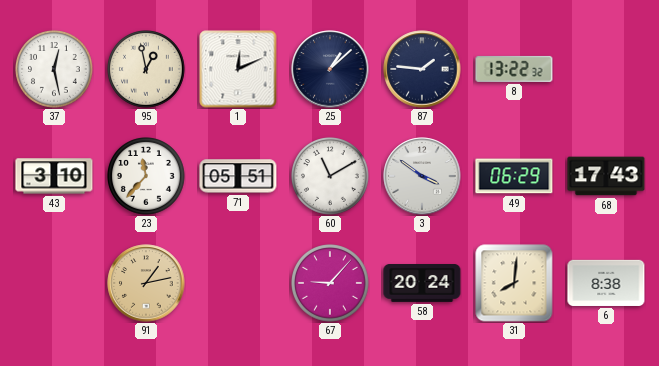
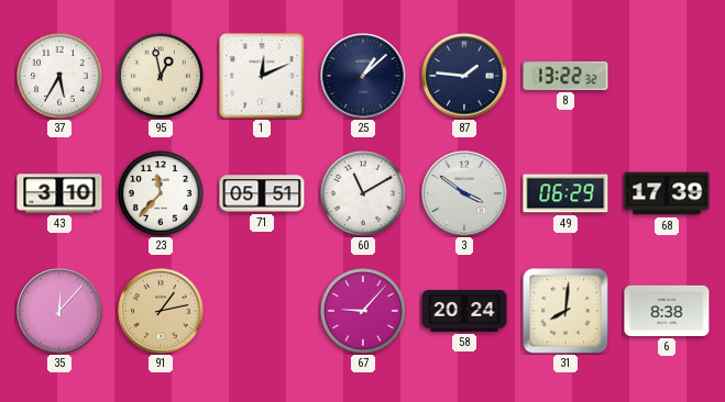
37: 12:28 -> 5:35
68: 17:43 -> 17:39
35: none -> 12:07
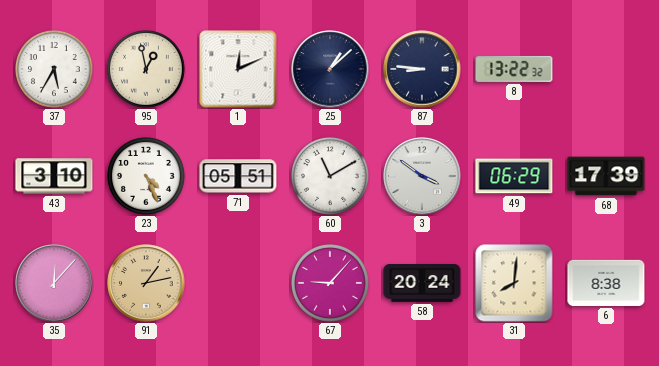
87: 1:46 -> 8:46
23: 11:37 -> 4:26
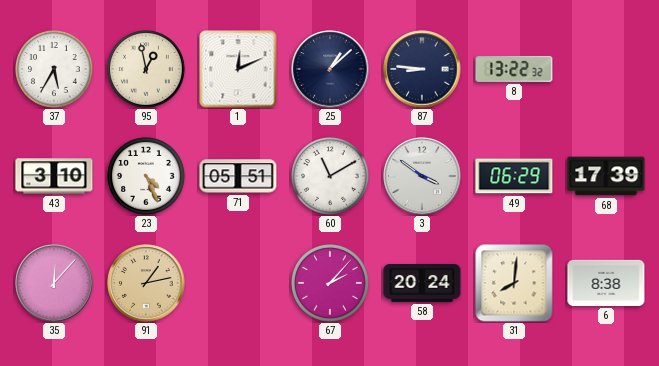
67: 9:07 -> 2:07
